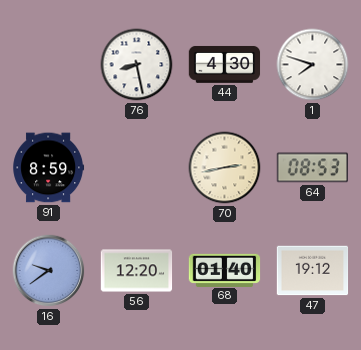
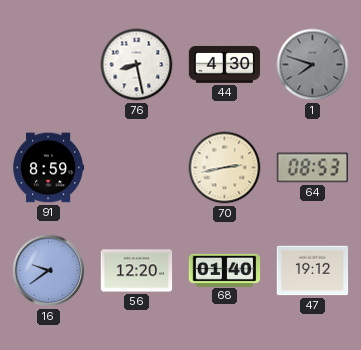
1 dial: white -> grey
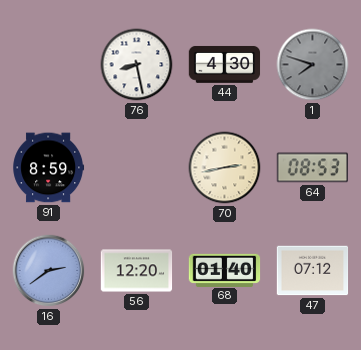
16: 9:39 -> 2:39
47: 19:12 -> 07:12
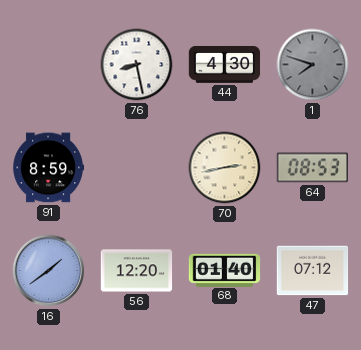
16: 2:39 -> 1:39
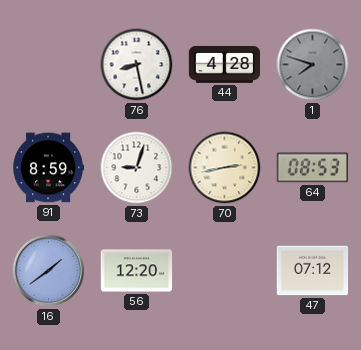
44: 4:30 -> 4:28
73: none -> 9:03
68: 01:40 -> none
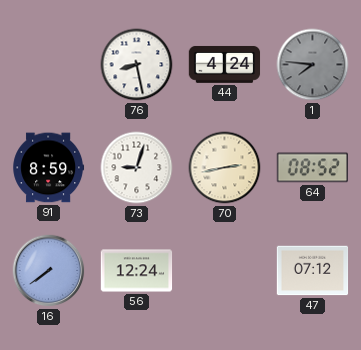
44: 4:28 -> 4:24
1: 7:48 -> 7:46
64: 08:53 -> 08:52
16: 1:39 -> 7:39
56: 12:20 -> 12:24
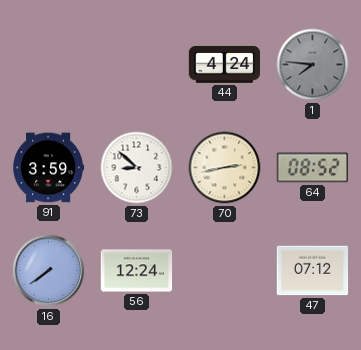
76: 8:28 -> none
91: 8:59 -> 3:59
73: 9:03 -> 8:52
